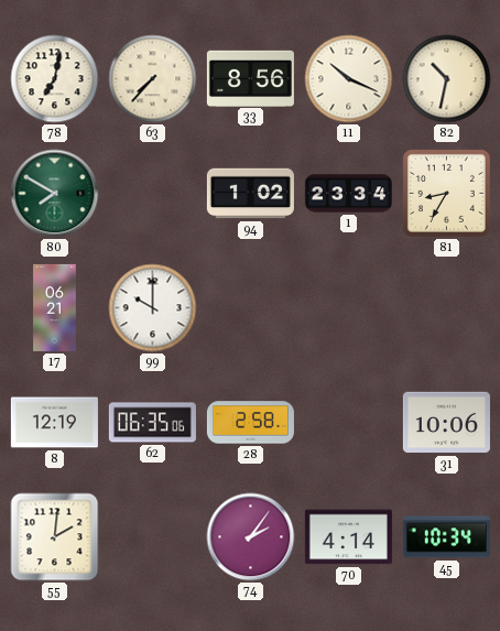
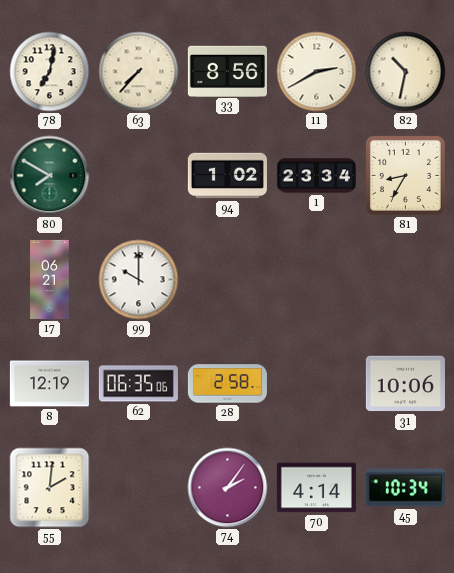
11: 10:19 -> 2:40
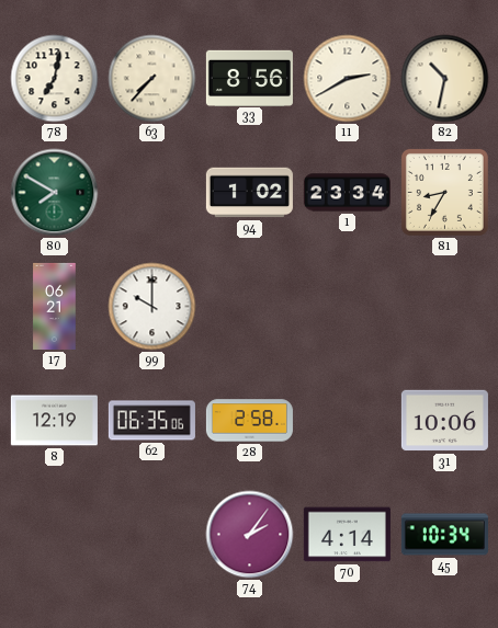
55: 2:01 -> none
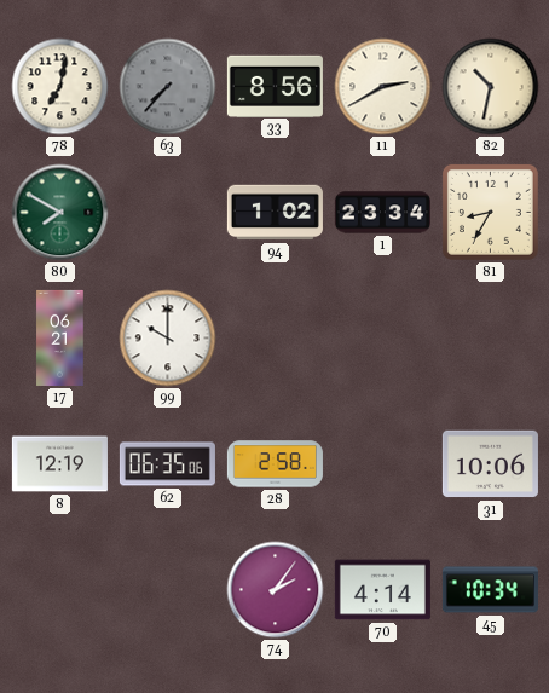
63 dial: cream -> grey
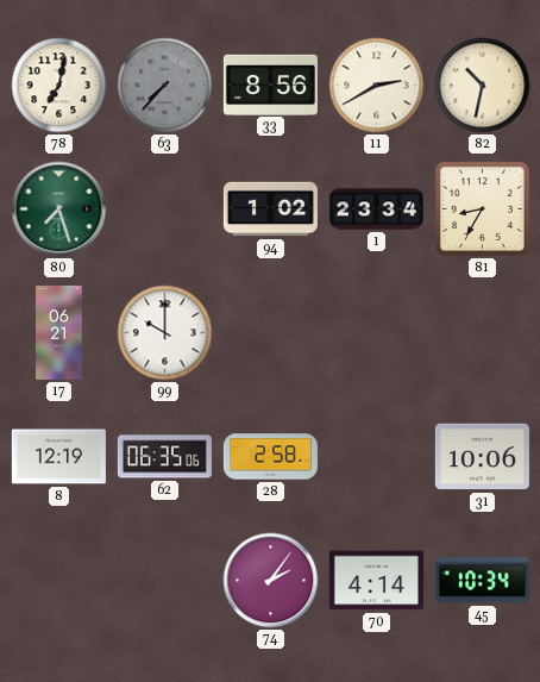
80: 7:50 -> 7:27
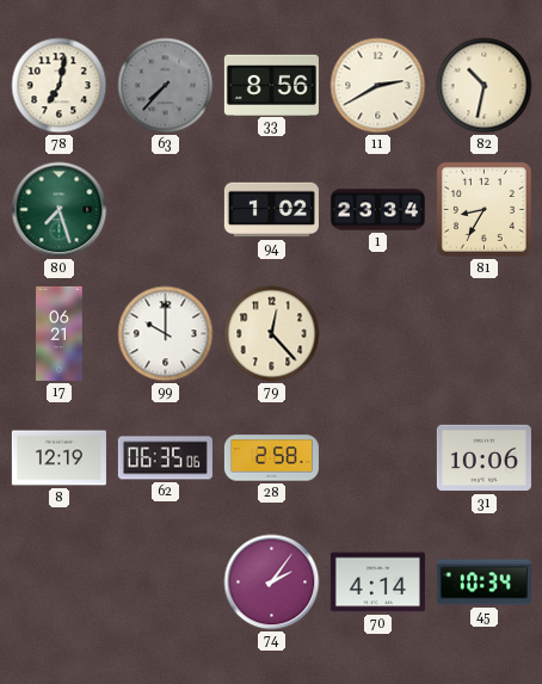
79: none -> 12:23
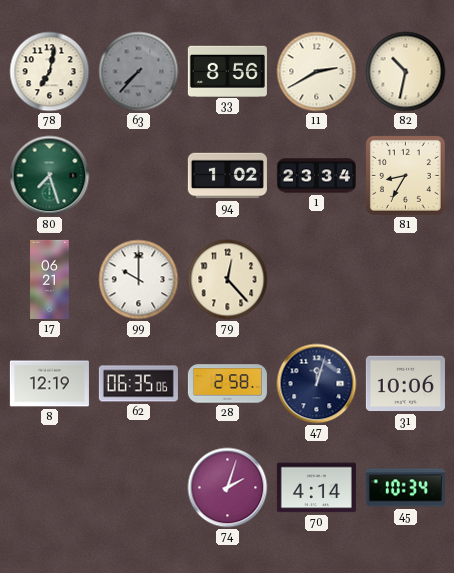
47: none -> 12:03
74: 2:06 -> 2:03
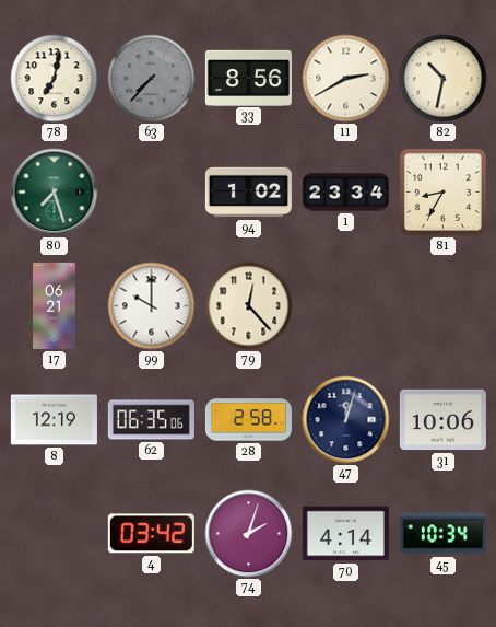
4: none -> 03:42
